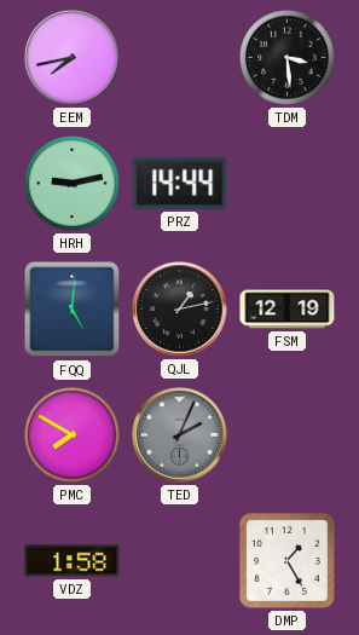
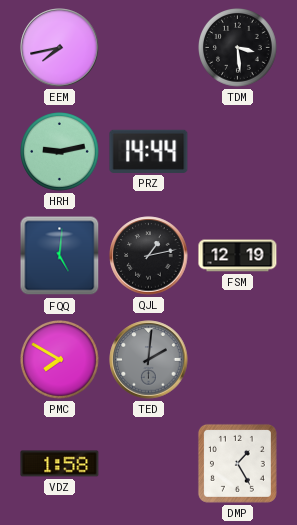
TED: 2:04 -> 2:01
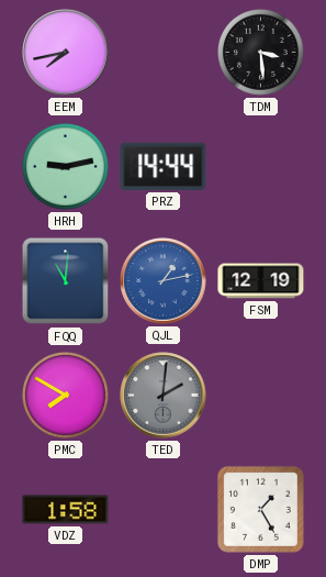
FQQ: 5:01 -> 11:01
QJL dial: black -> blue
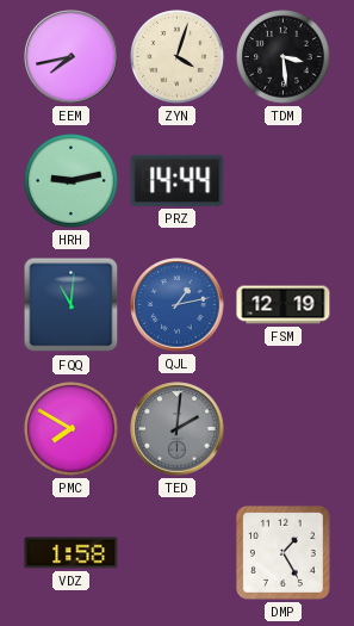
ZYN: none -> 4:03
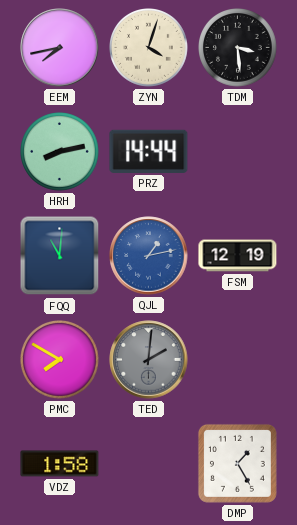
HRH: 9:13 -> 8:13
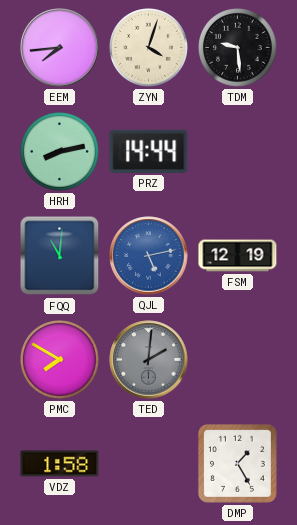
EEM: 7:43 -> 7:44
TDM: 3:29 -> 9:29
QJL: 1:13 -> 5:13
